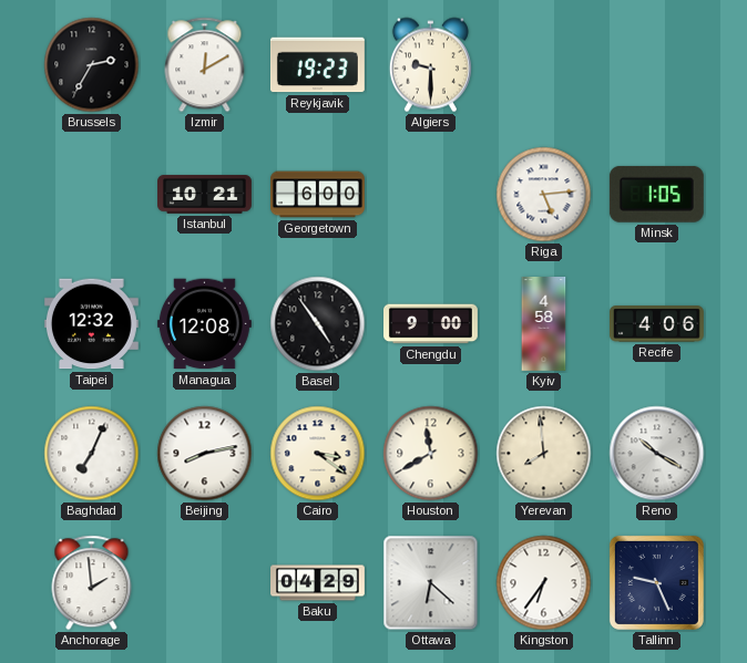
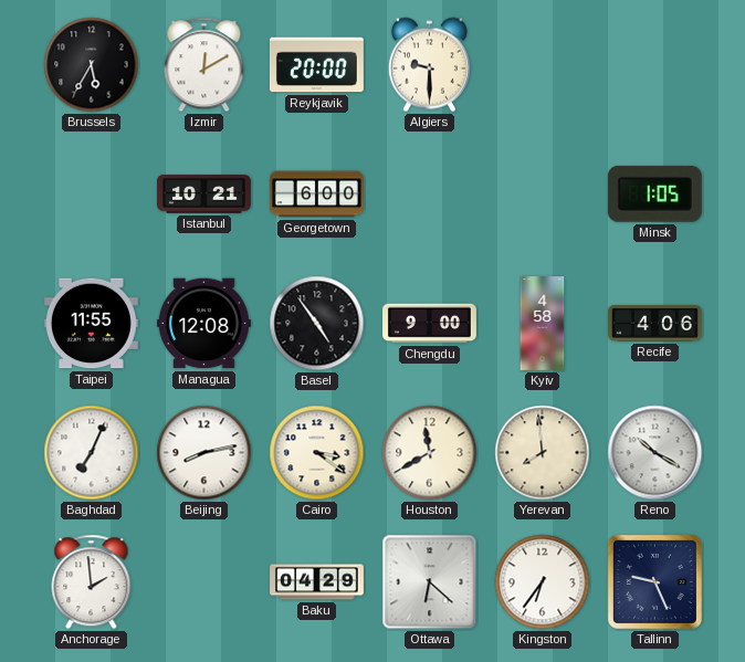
Brussels: 2:35 -> 5:35
Reykjavik: 19:23 -> 20:00
Riga: 5:14 -> none
Taipei: 12:32 -> 11:55
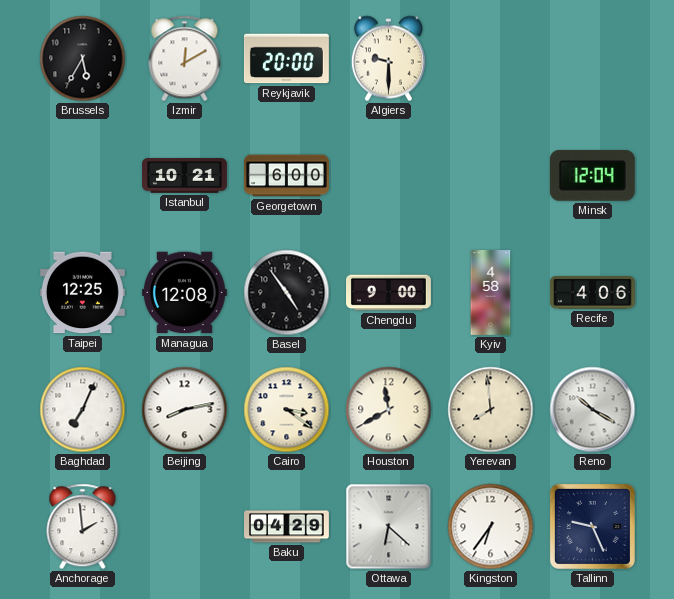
Minsk: 1:05 -> 12:04
Taipei: 11:55 -> 12:25
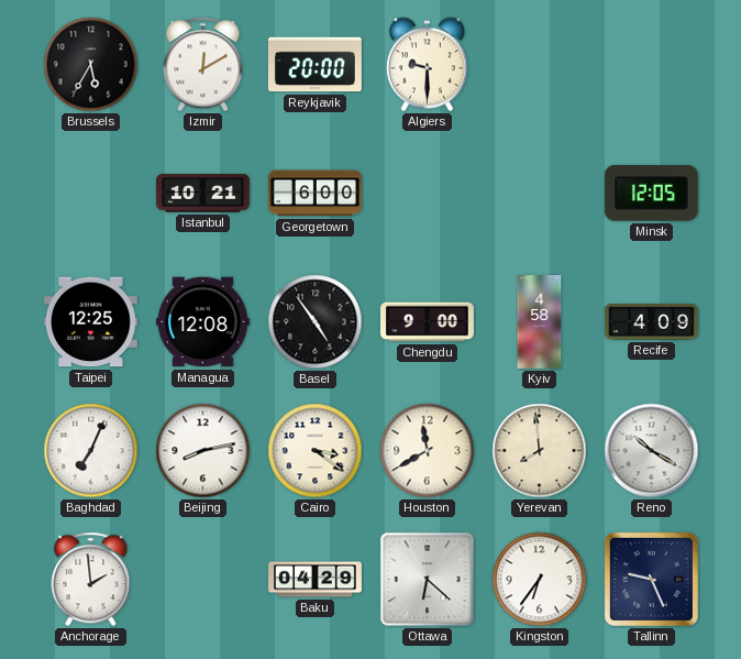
Minsk: 12:04 -> 12:05
Recife: 4:06 -> 4:09
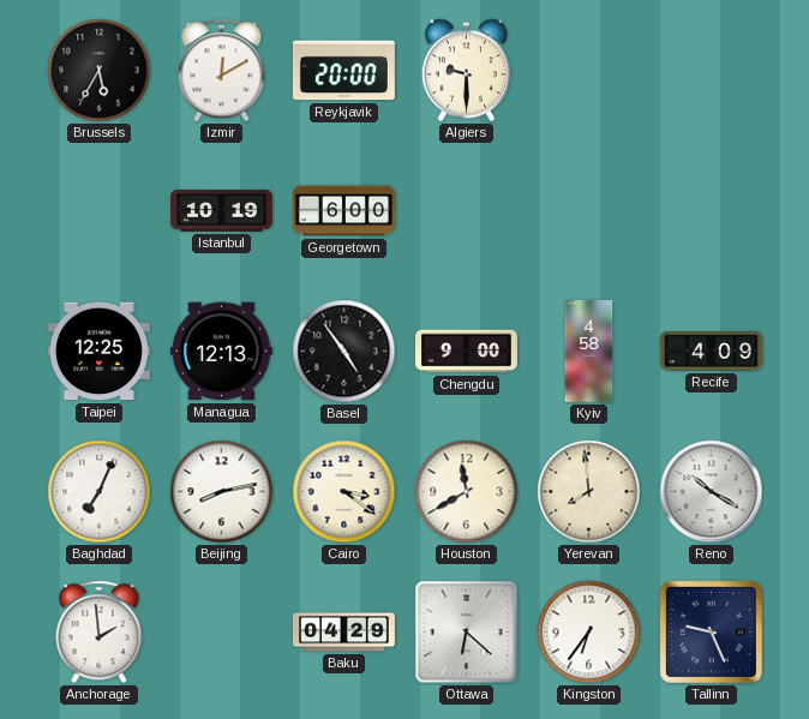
Istanbul: 10:21 -> 10:19
Minsk: 12:05 -> none
Managua: 12:08 -> 12:13
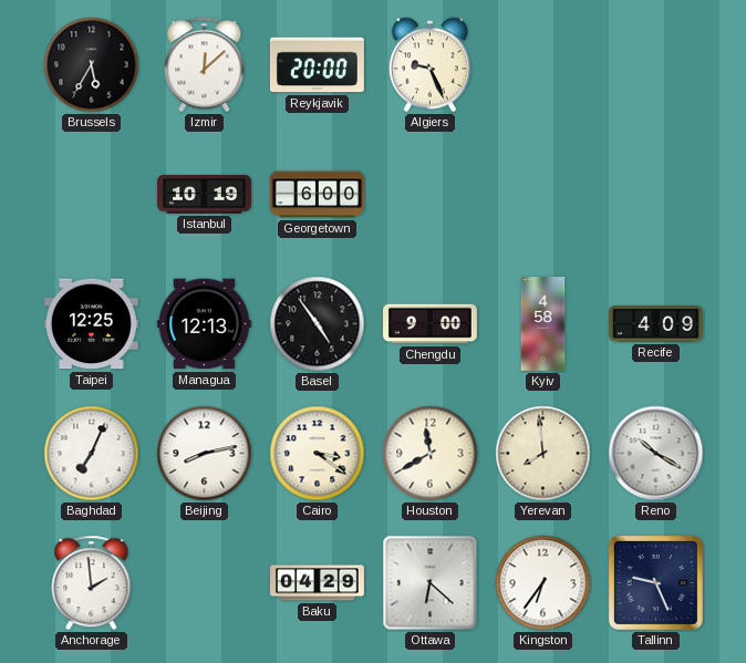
Izmir: 12:10 -> 12:08
Algiers: 9:30 -> 9:26
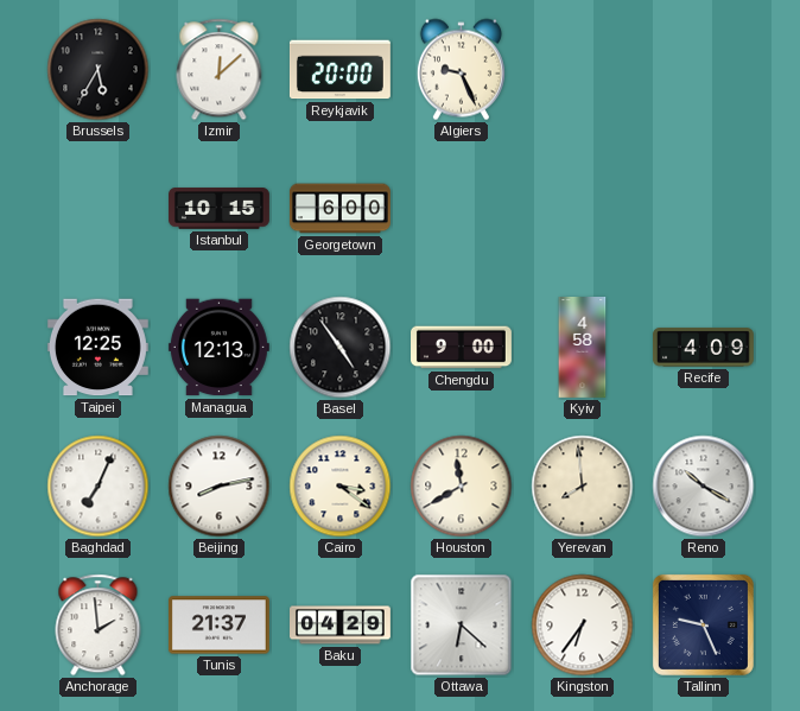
Istanbul: 10:19 -> 10:15
Tunis: none -> 21:37
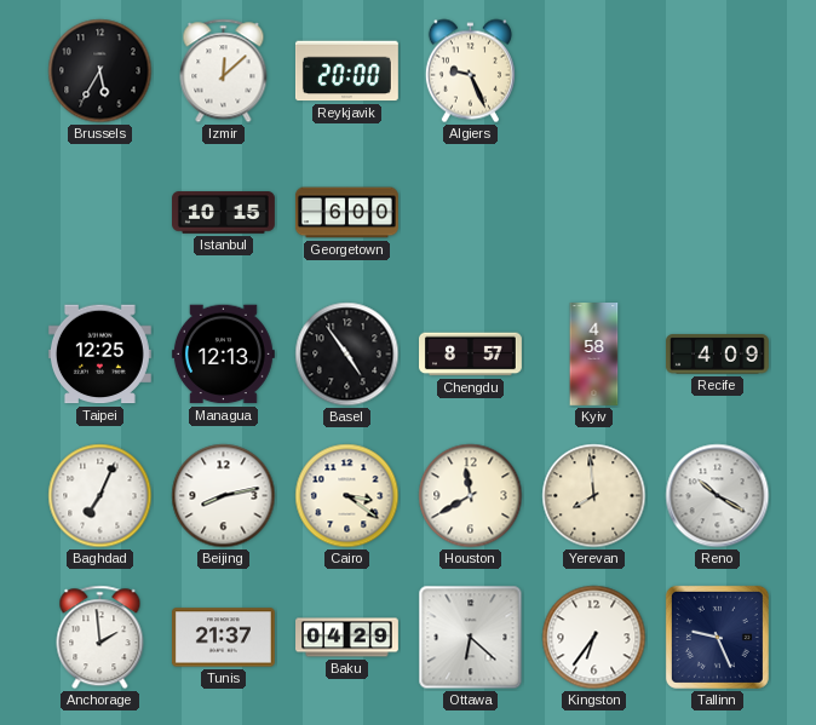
Chengdu: 9:00 -> 8:57
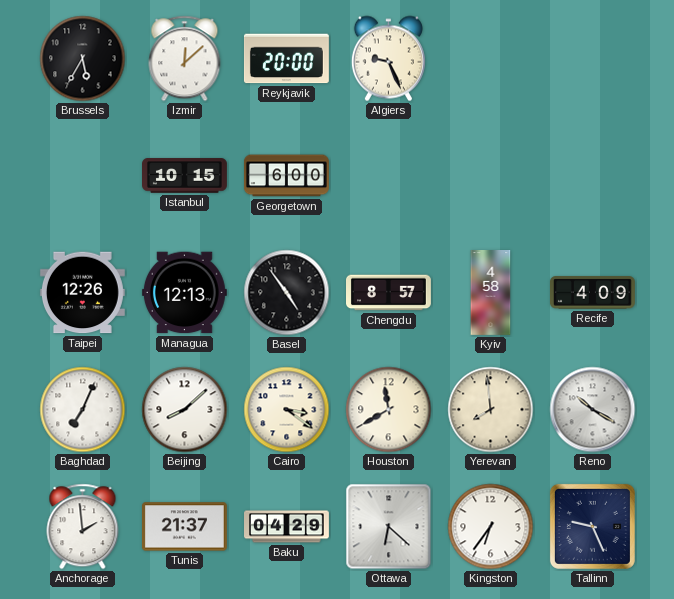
Taipei: 12:25 -> 12:26
Beijing: 8:13 -> 8:08
